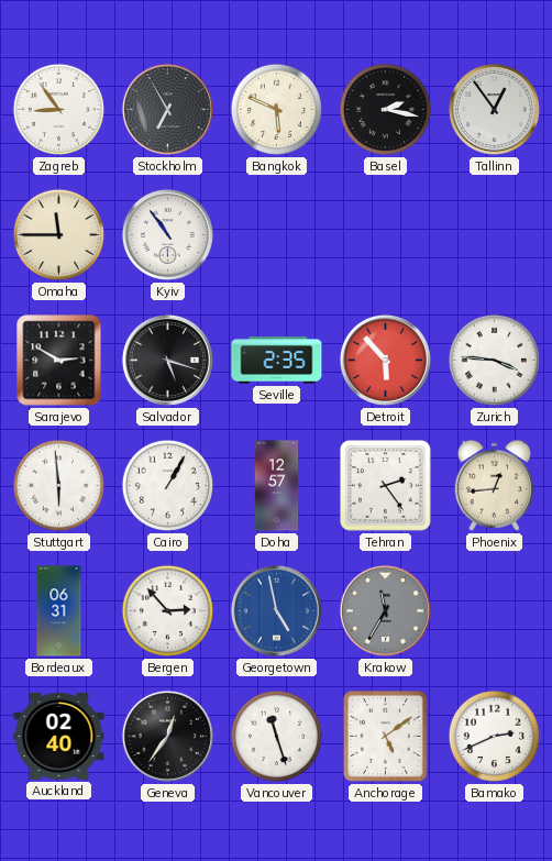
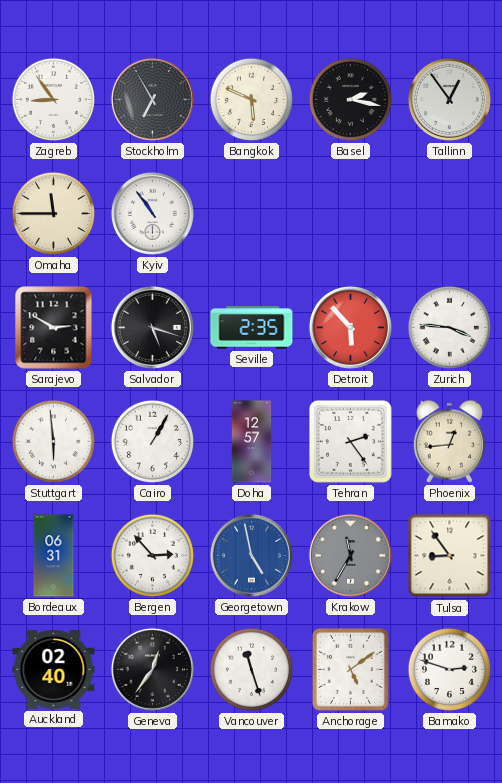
Tulsa: none -> 8:54
Bamako: 2:41 -> 2:48
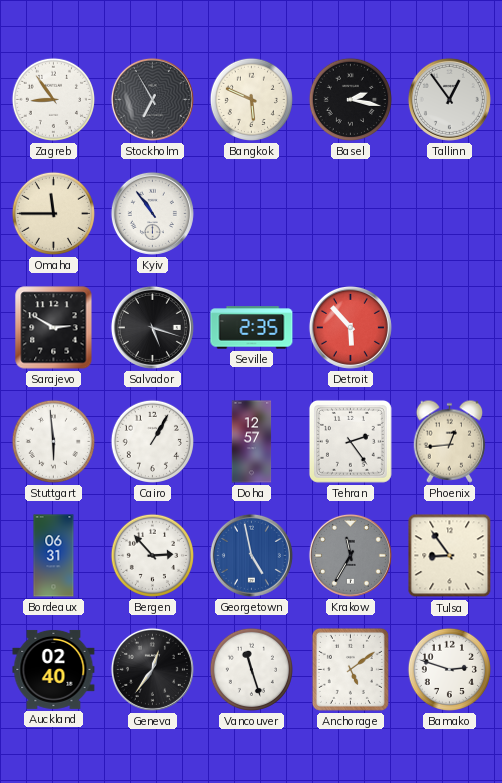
Zurich: 3:46 -> none
